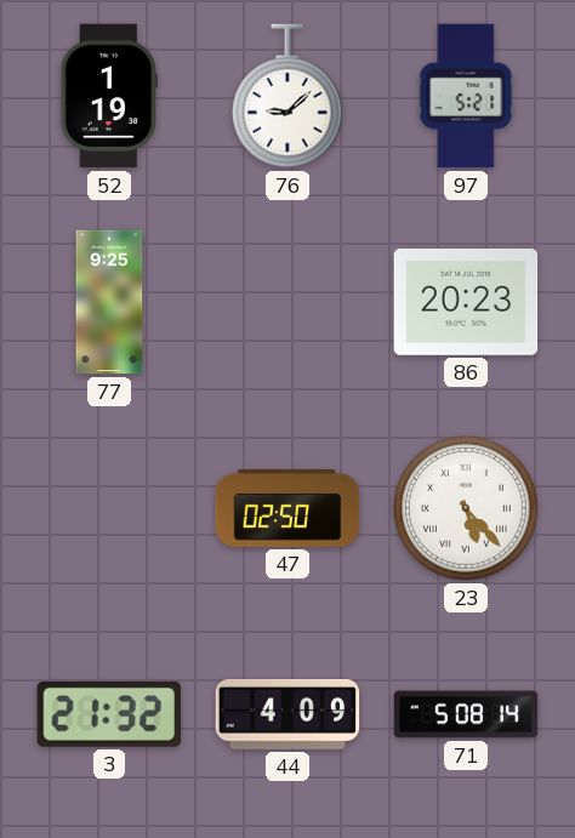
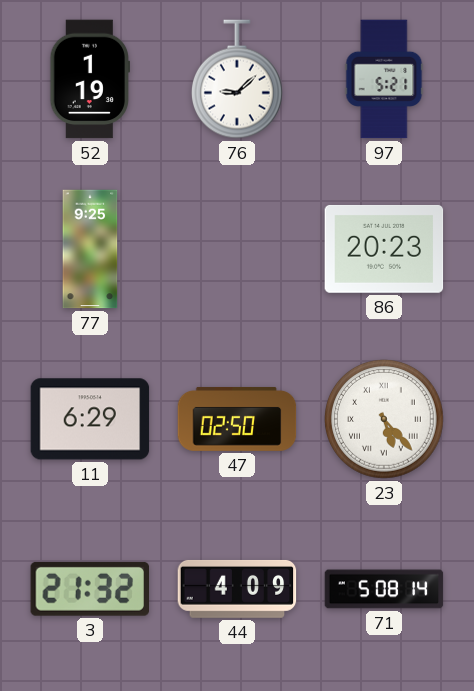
11: none -> 6:29
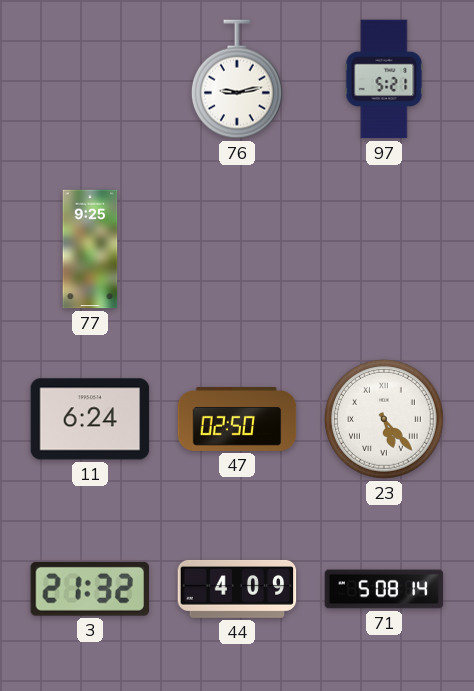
52: 1:19 -> none
76: 9:08 -> 9:13
86: 20:23 -> none
11: 6:29 -> 6:24
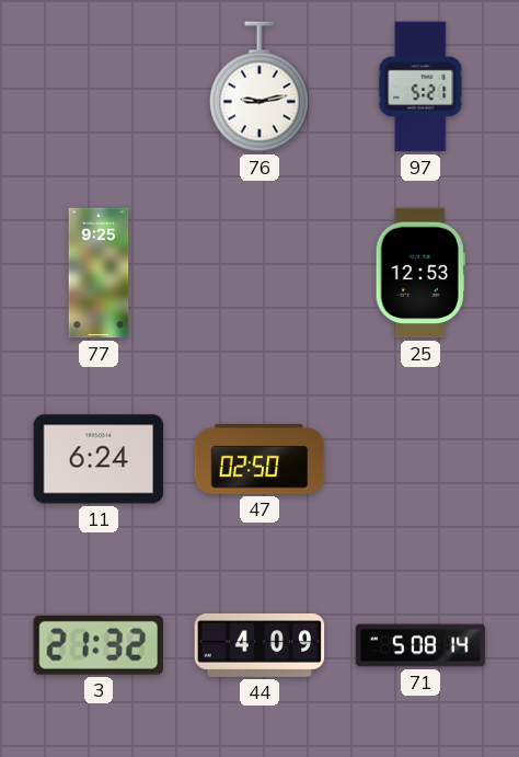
25: none -> 12:53
23: 5:23 -> none
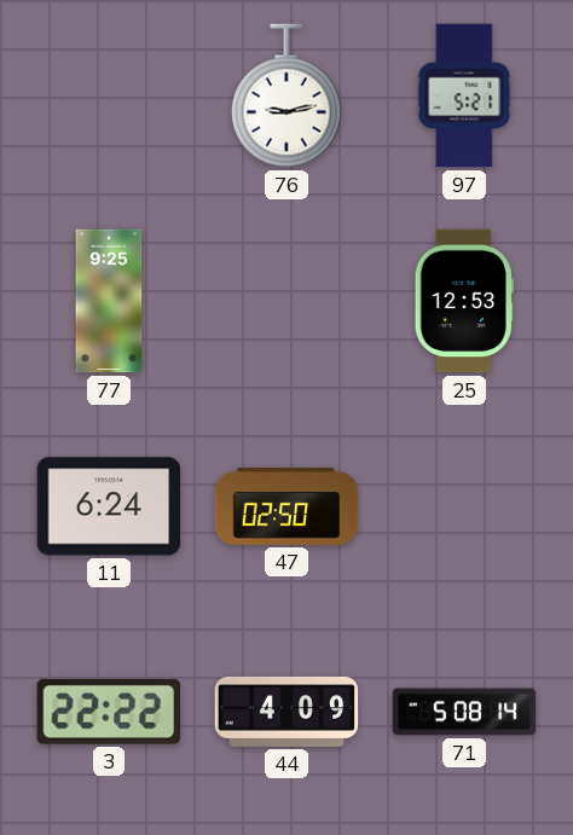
3: 21:32 -> 22:22
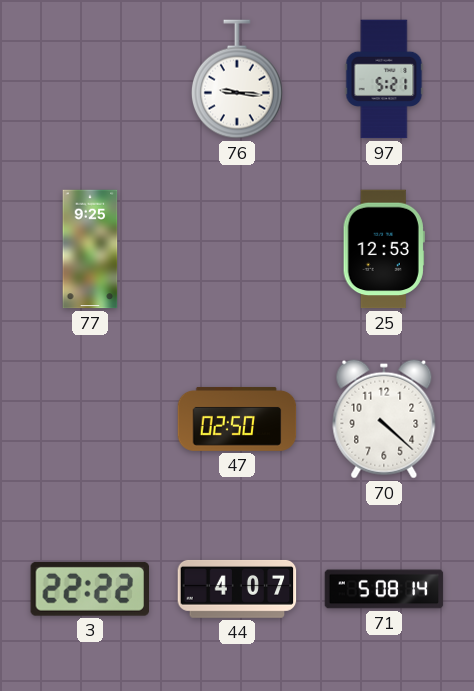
76: 9:13 -> 9:16
11: 6:24 -> none
70: none -> 4:22
44: 4:09 -> 4:07
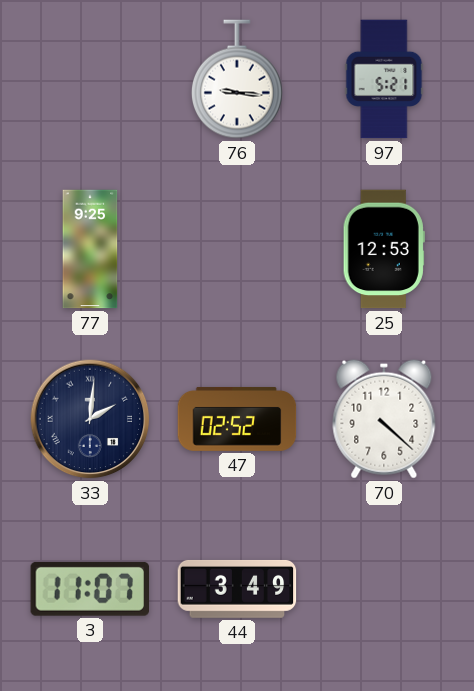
33: none -> 2:01
47: 02:50 -> 02:52
3: 22:22 -> 11:07
44: 4:07 -> 3:49
71: 5:08 -> none
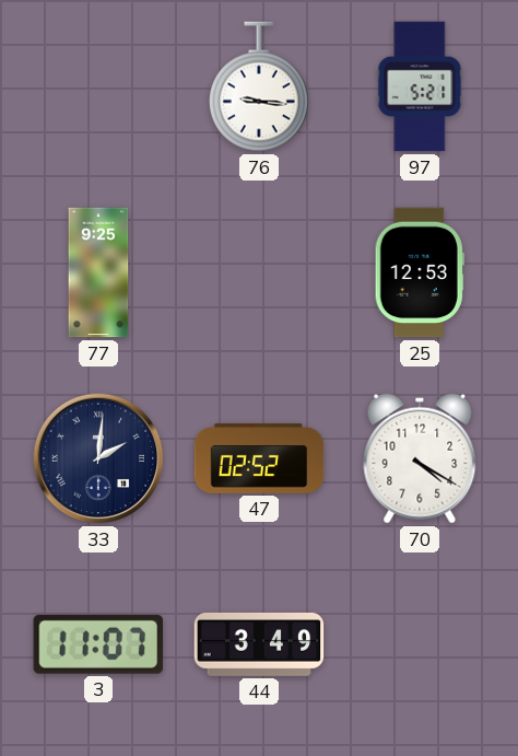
70: 4:22 -> 4:20
